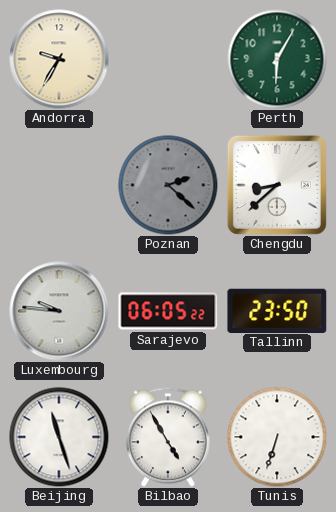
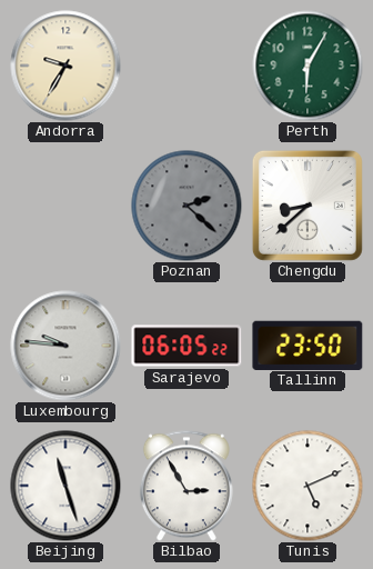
Bilbao: 4:55 -> 2:55
Tunis: 6:33 -> 5:11
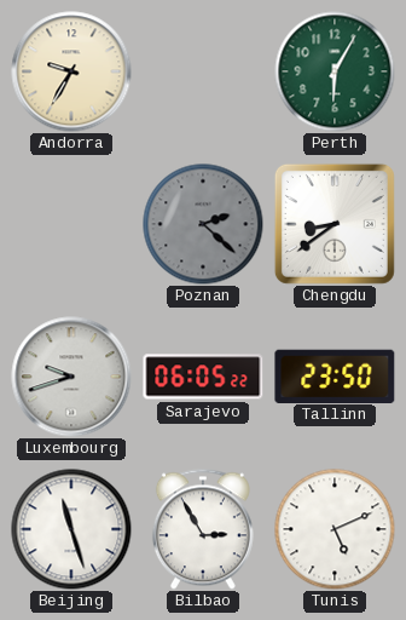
Chengdu: 8:38 -> 8:39
Luxembourg: 9:46 -> 9:42
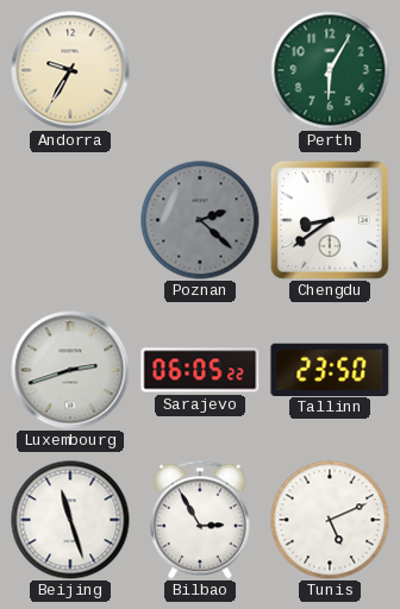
Luxembourg: 9:42 -> 2:42
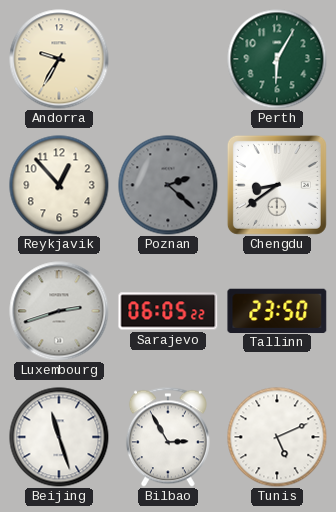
Reykjavik: none -> 12:53
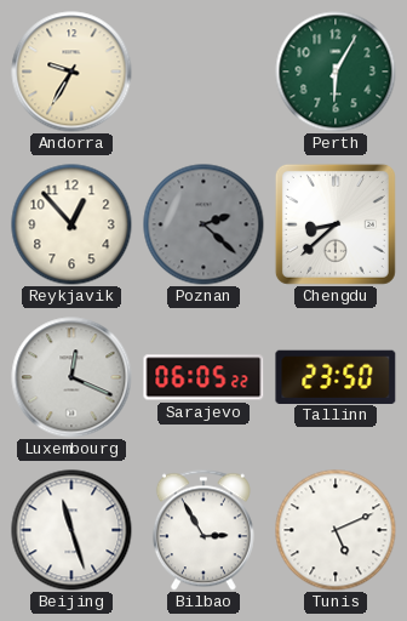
Chengdu: 8:39 -> 8:38
Luxembourg: 2:42 -> 12:19
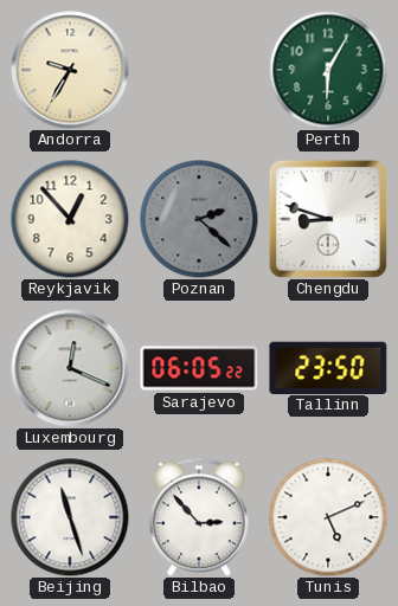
Chengdu: 8:38 -> 8:48
Bilbao: 2:55 -> 2:53
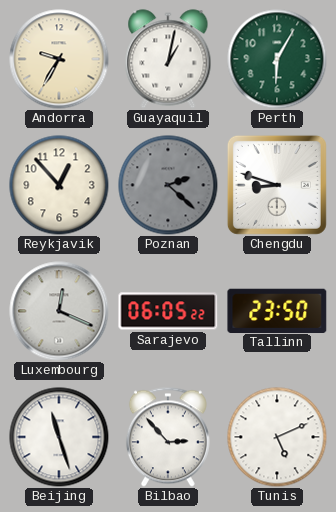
Guayaquil: none -> 1:02
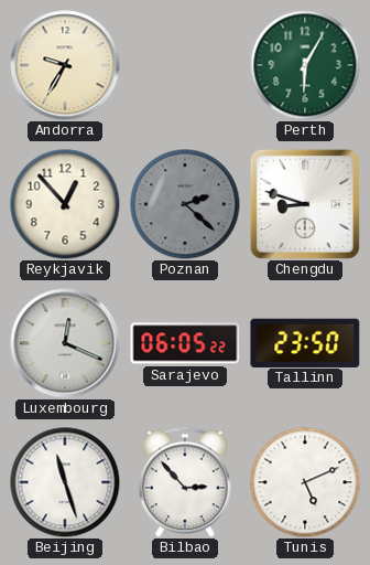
Guayaquil: 1:02 -> none
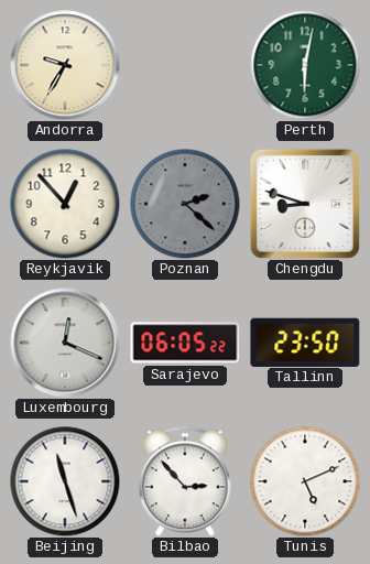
Perth: 6:05 -> 6:02
